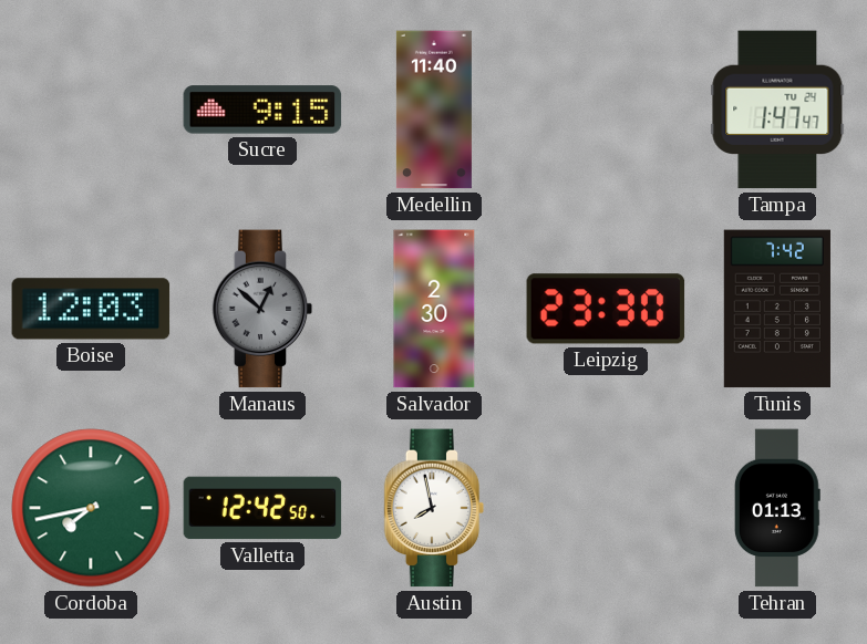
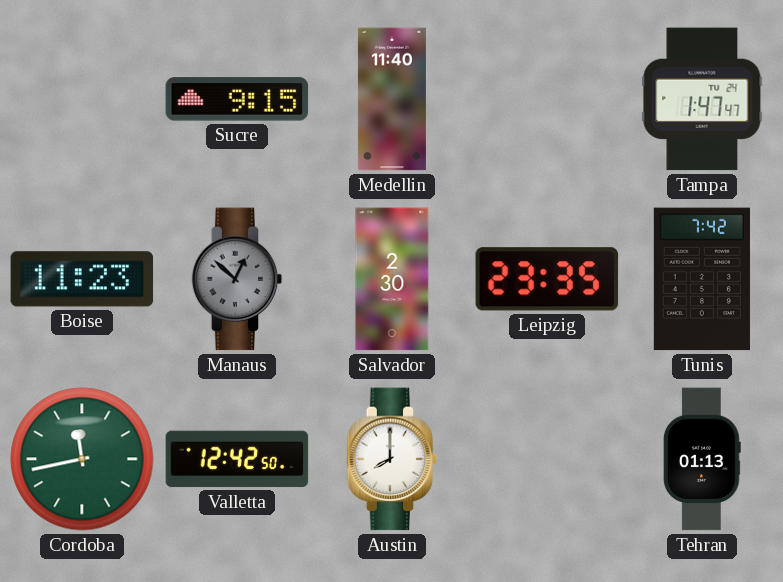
Boise: 12:03 -> 11:23
Leipzig: 23:30 -> 23:35
Cordoba: 7:43 -> 11:43
Austin: 7:58 -> 8:00
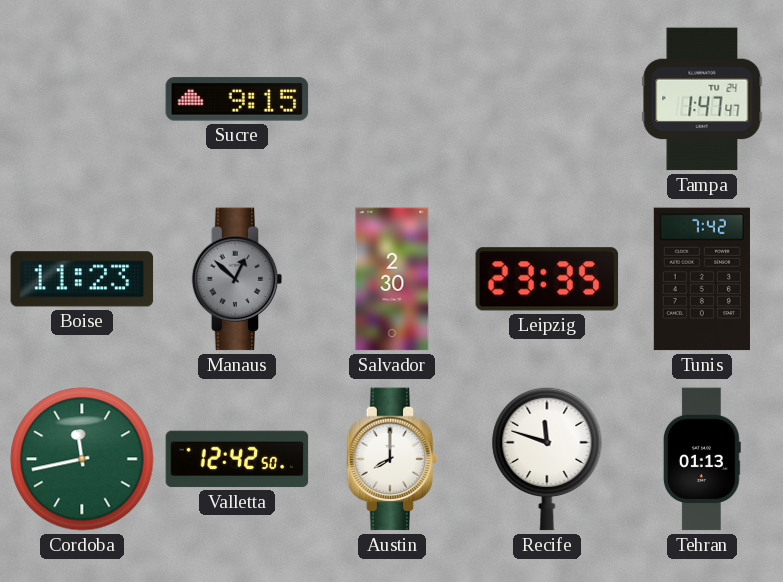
Medellin: 11:40 -> none
Recife: none -> 11:48
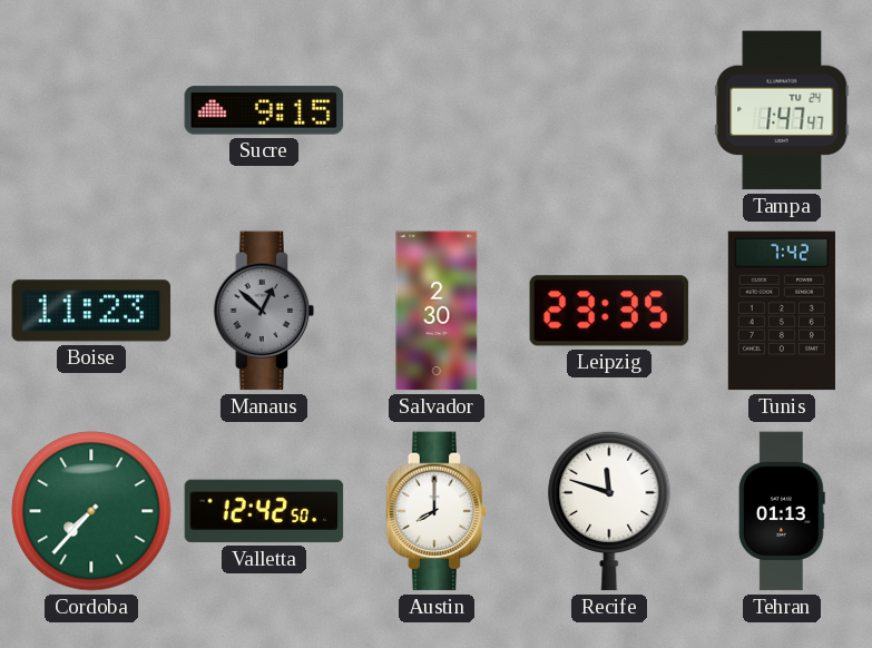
Cordoba: 11:43 -> 7:37
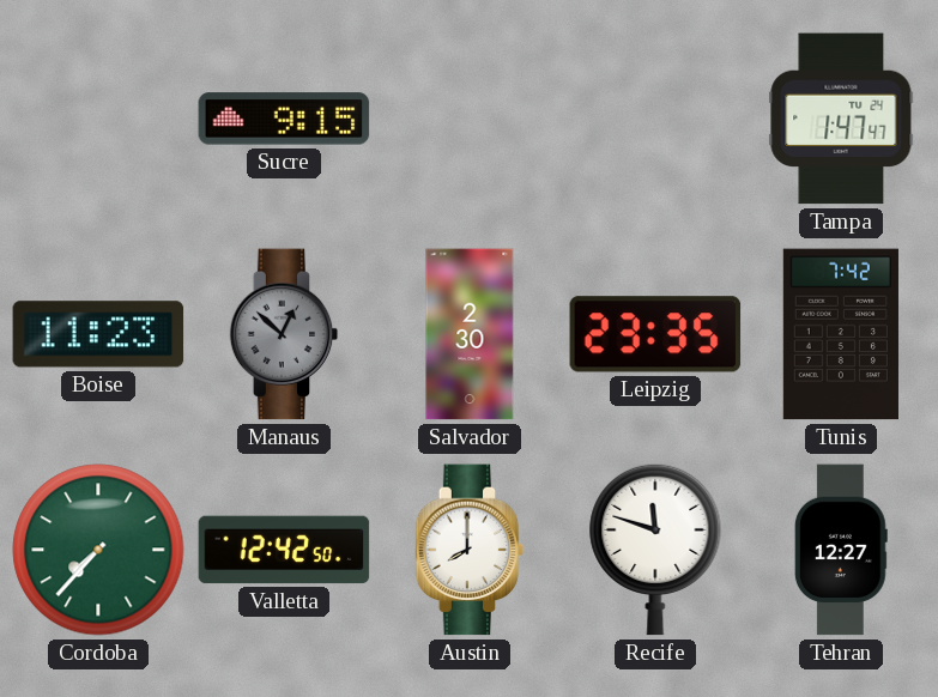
Tehran: 01:13 -> 12:27
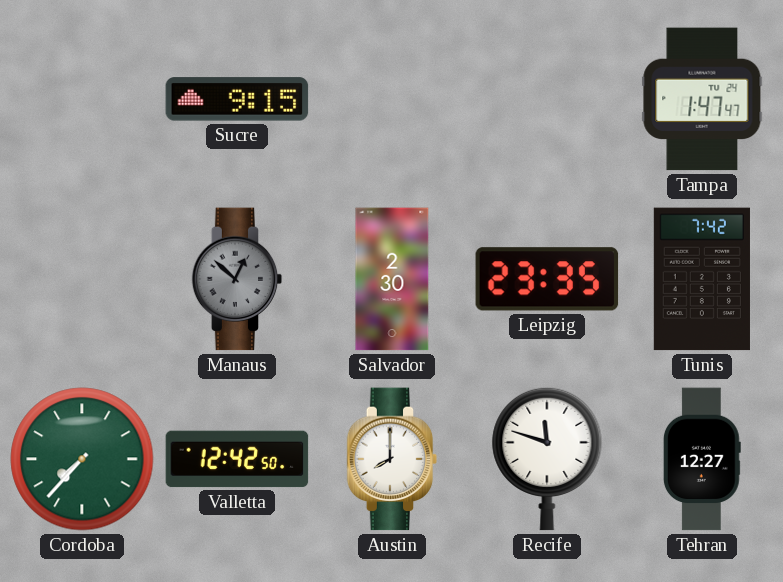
Boise: 11:23 -> none
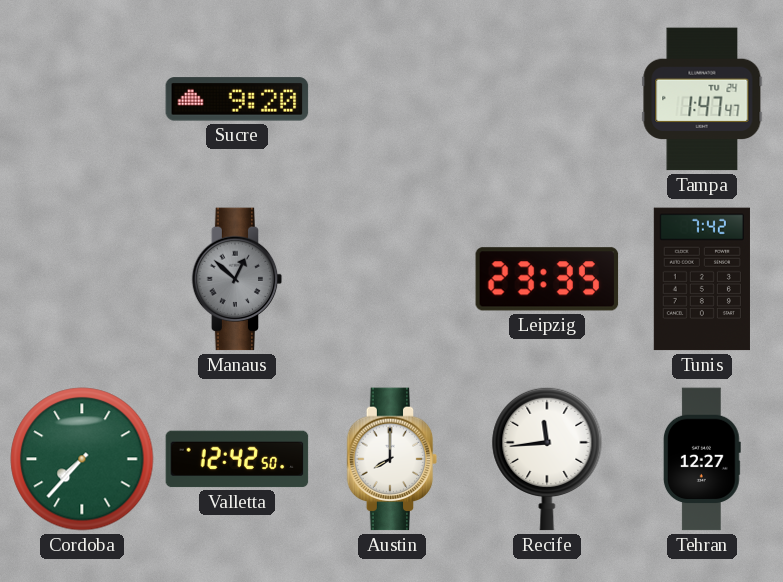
Sucre: 9:15 -> 9:20
Salvador: 2:30 -> none
Recife: 11:48 -> 11:44
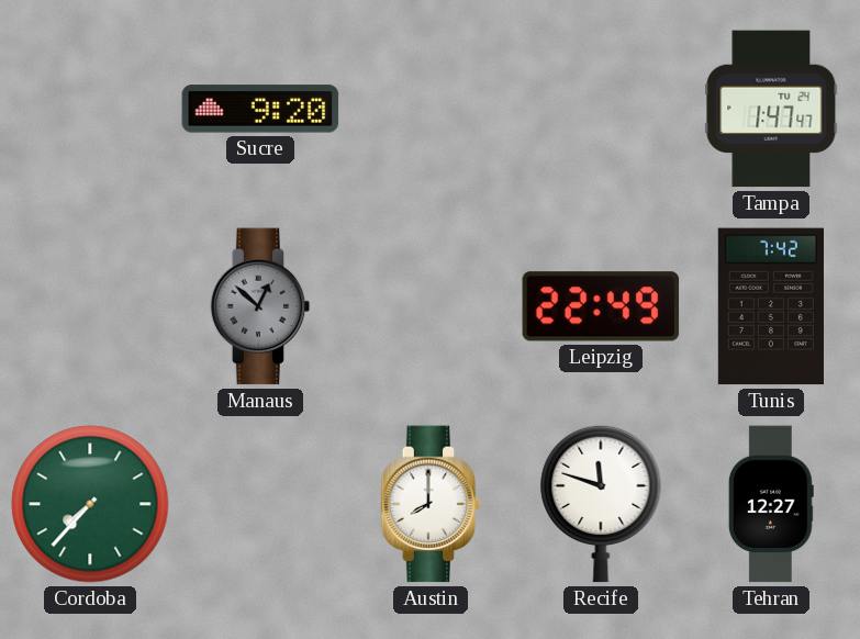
Leipzig: 23:35 -> 22:49
Valletta: 12:42 -> none
Recife: 11:44 -> 11:48
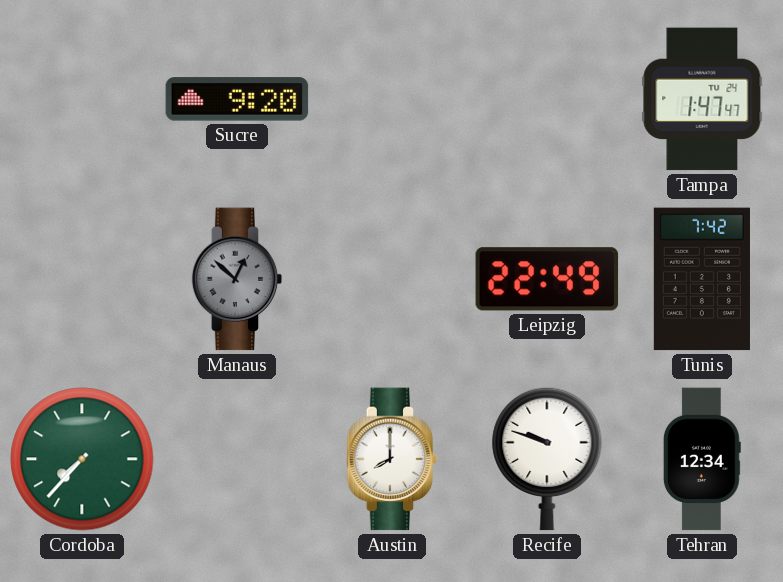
Recife: 11:48 -> 9:48
Tehran: 12:27 -> 12:34
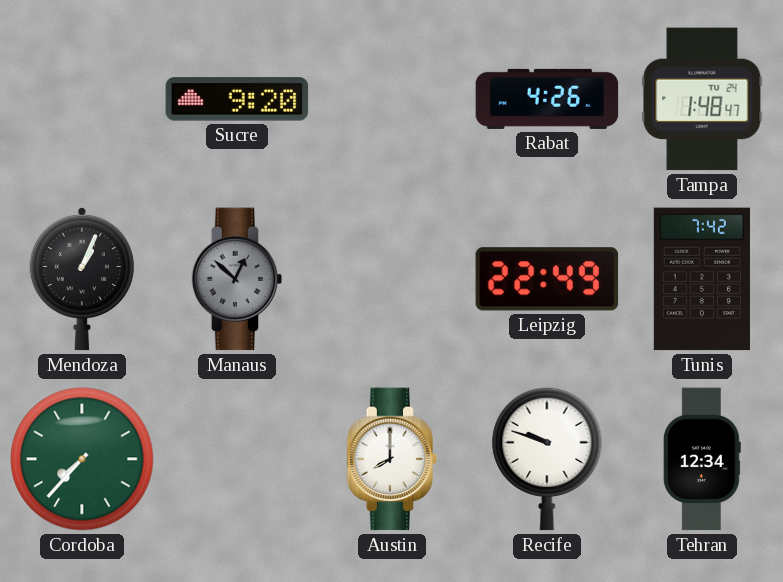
Rabat: none -> 4:26
Tampa: 1:47 -> 1:48
Mendoza: none -> 1:04
